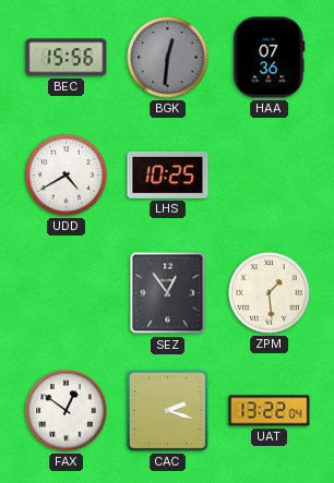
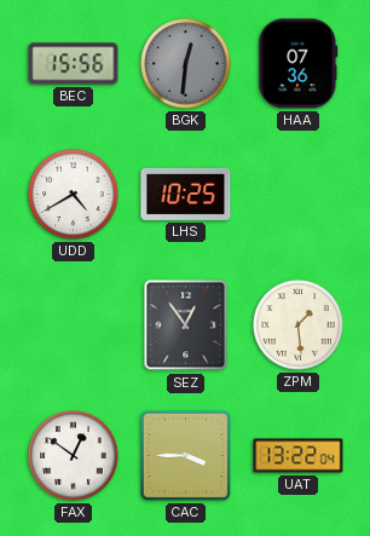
CAC: 2:18 -> 3:45
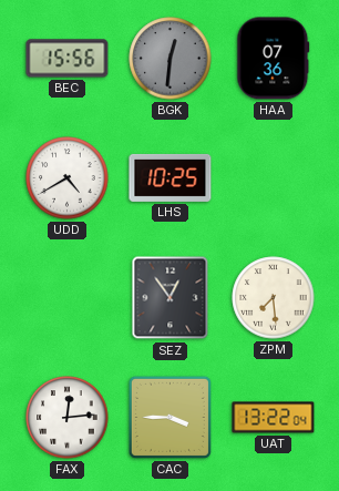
ZPM: 1:29 -> 7:29
FAX: 12:51 -> 12:14
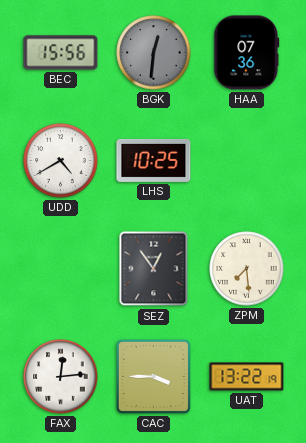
UAT: 13:22:04 -> 13:22:19
